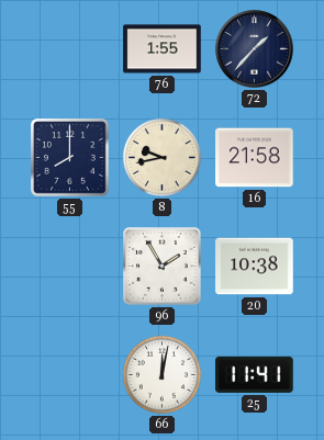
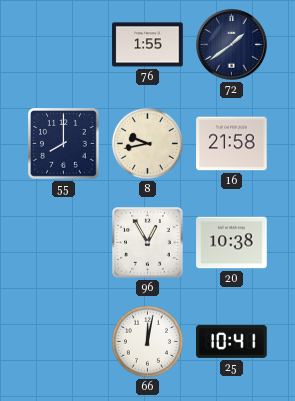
72: 1:37 -> 1:39
96: 1:55 -> 12:55
25: 11:41 -> 10:41
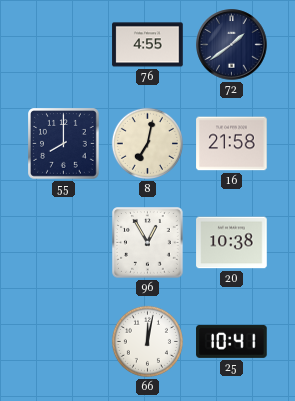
76: 1:55 -> 4:55
8: 9:43 -> 7:02
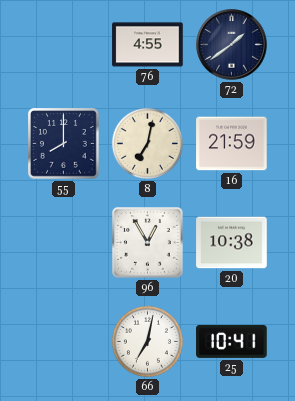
16: 21:58 -> 21:59
66: 12:02 -> 7:02
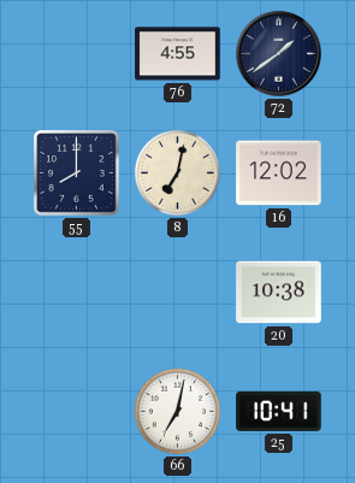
16: 21:59 -> 12:02
96: 12:55 -> none
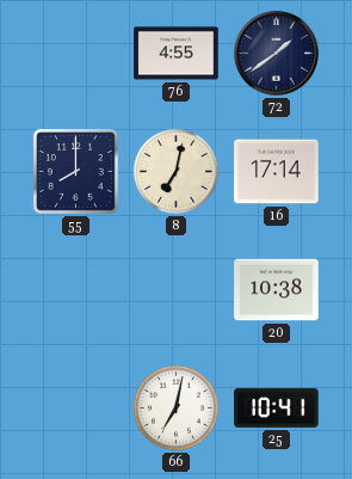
16: 12:02 -> 17:14
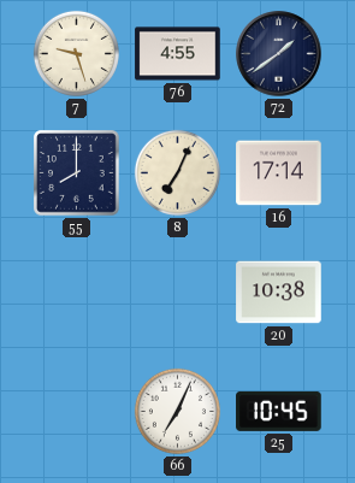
7: none -> 9:27
8: 7:02 -> 7:04
66: 7:02 -> 7:04
25: 10:41 -> 10:45
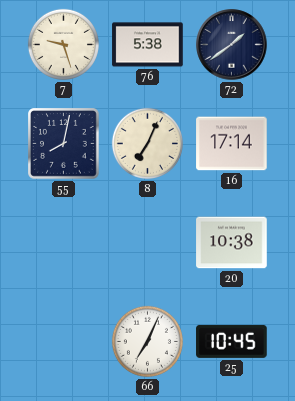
76: 4:55 -> 5:38
55: 8:00 -> 8:02
